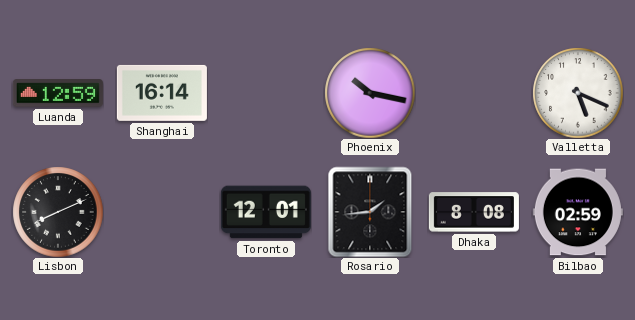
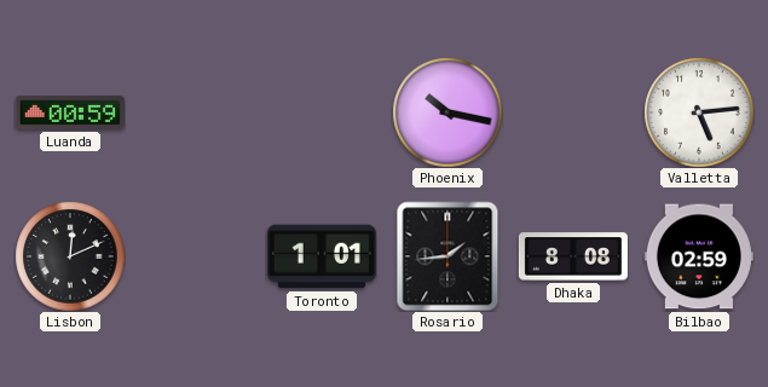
Luanda: 12:59 -> 00:59
Shanghai: 16:14 -> none
Valletta: 5:19 -> 5:14
Lisbon: 8:11 -> 12:11
Toronto: 12:01 -> 1:01
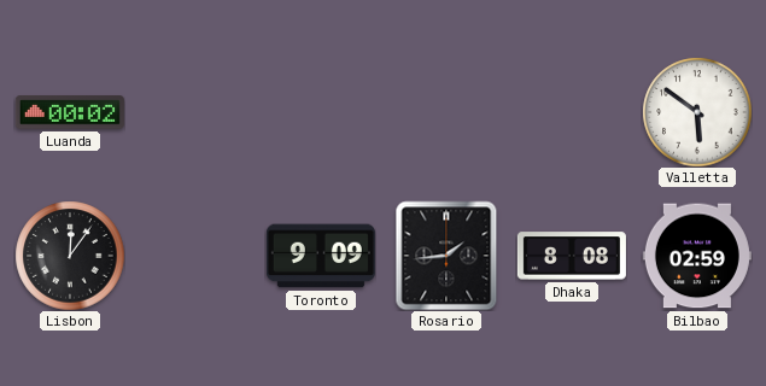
Luanda: 00:59 -> 00:02
Phoenix: 10:17 -> none
Valletta: 5:14 -> 5:51
Lisbon: 12:11 -> 12:06
Toronto: 1:01 -> 9:09
